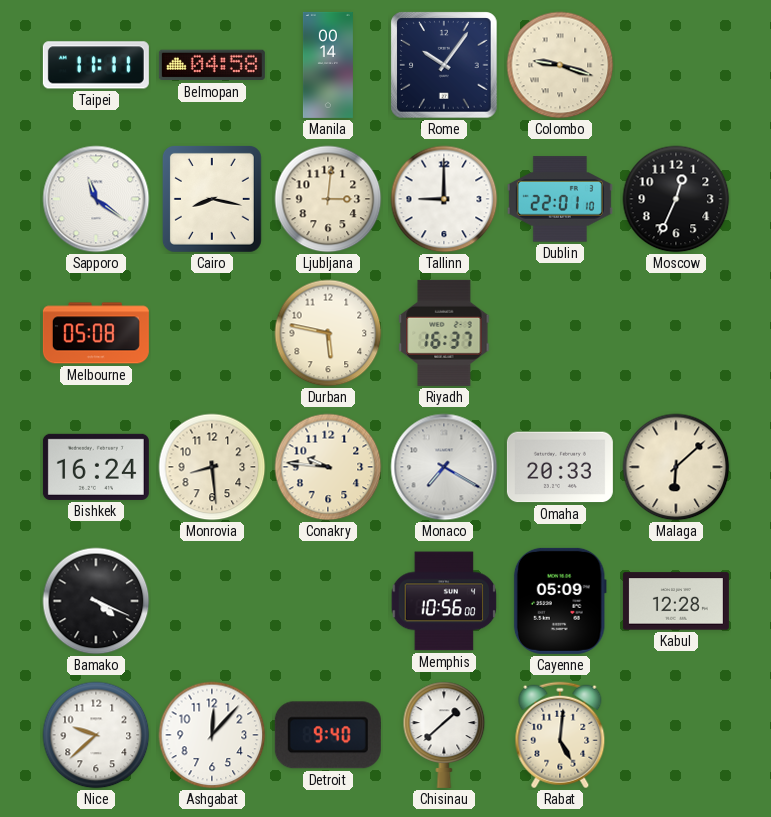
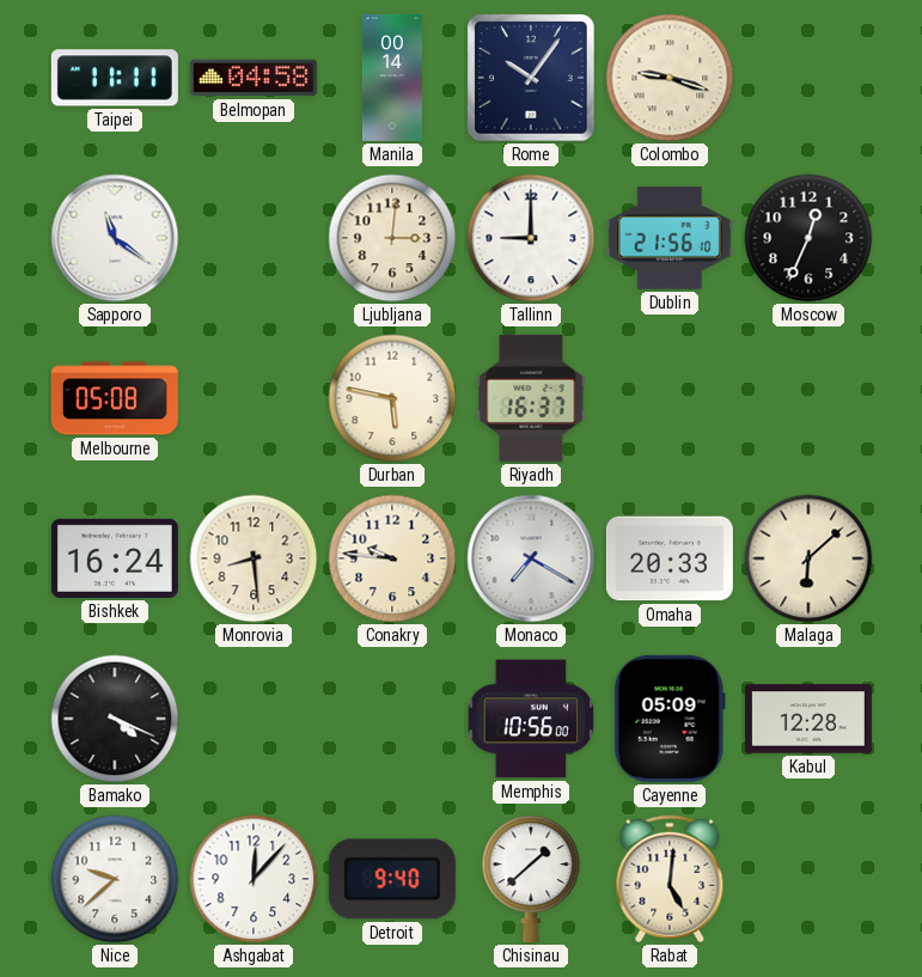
Cairo: 8:17 -> none
Dublin: 22:01 -> 21:56
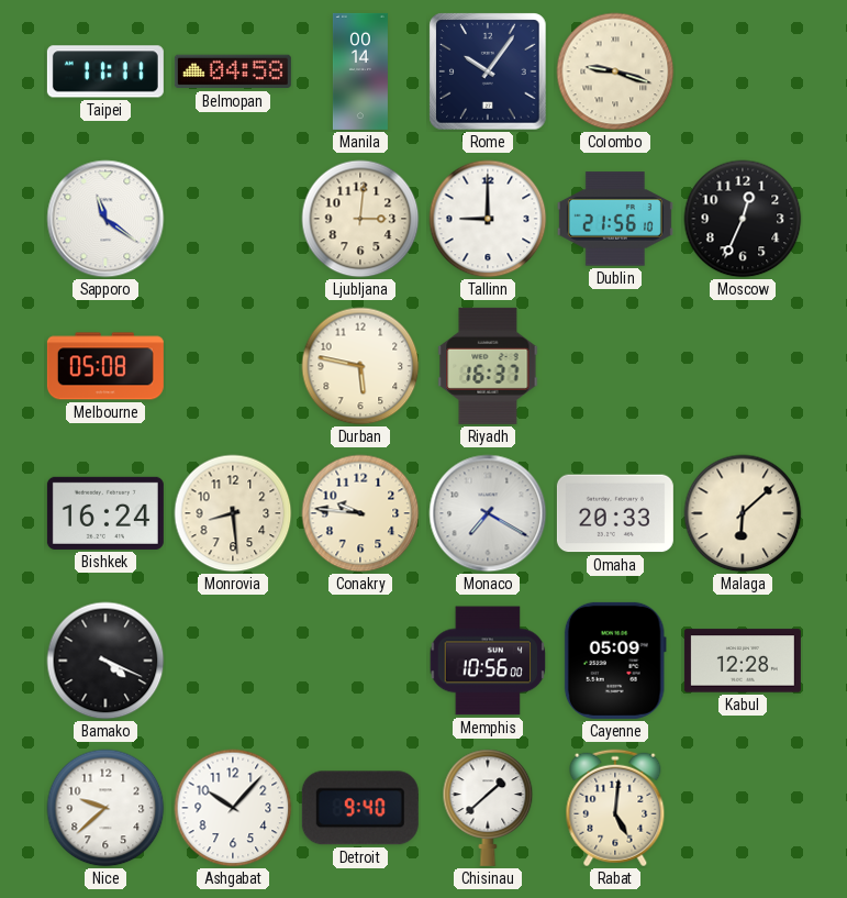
Ashgabat: 12:07 -> 10:07
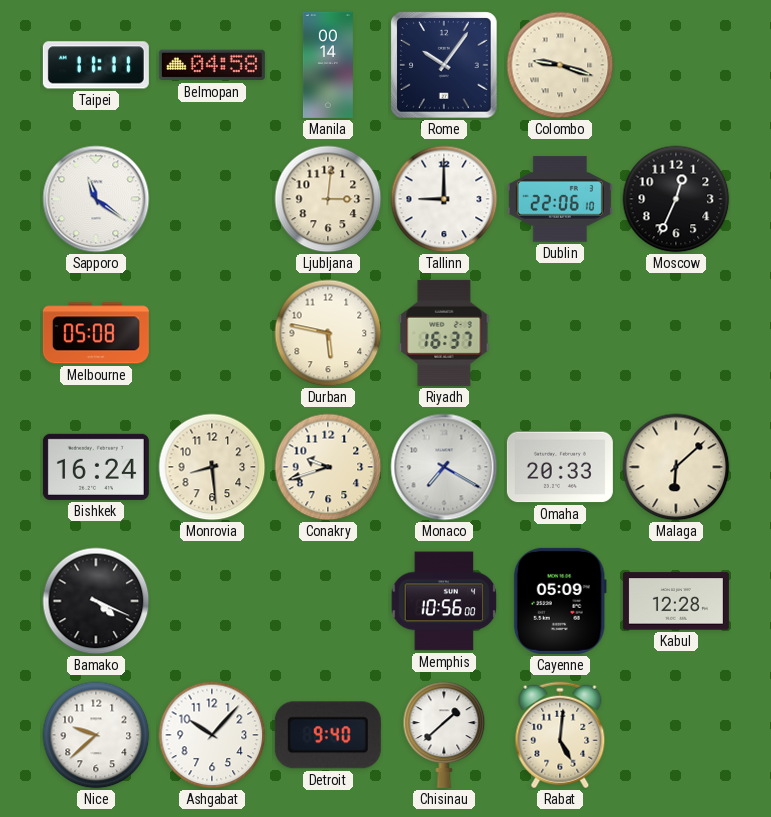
Dublin: 21:56 -> 22:06
Conakry: 9:46 -> 9:42
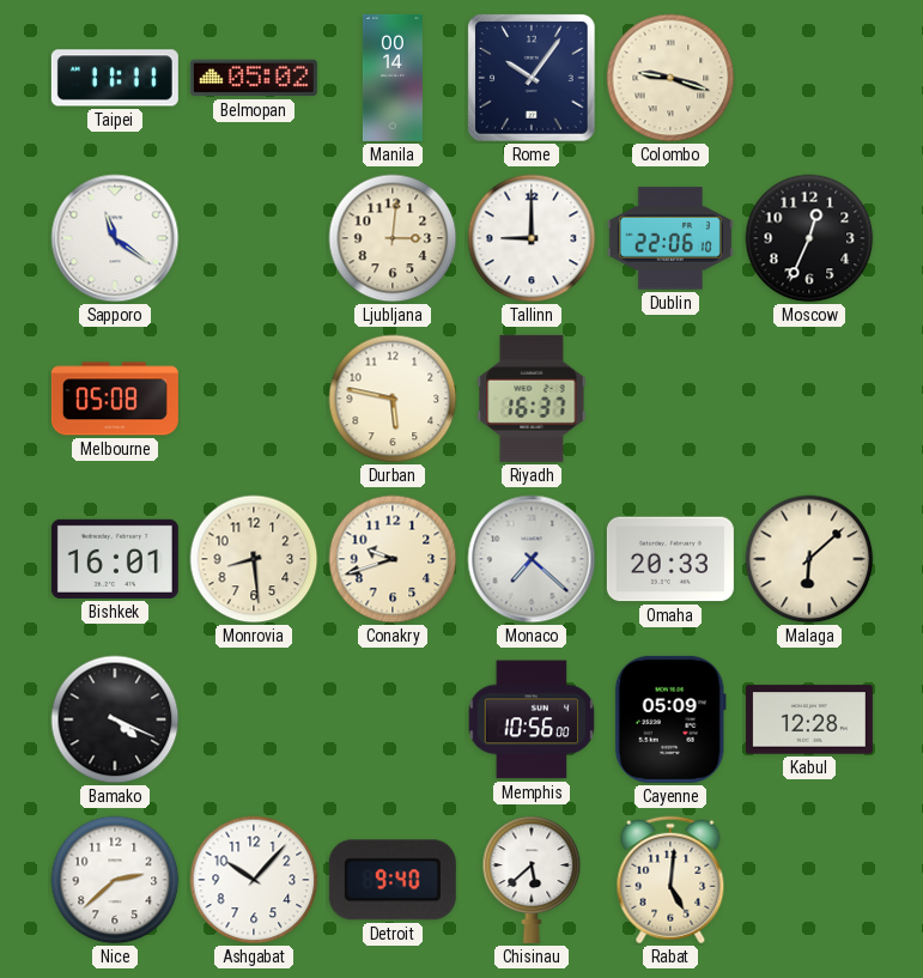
Belmopan: 04:58 -> 05:02
Bishkek: 16:24 -> 16:01
Monaco: 7:20 -> 7:22
Nice: 9:38 -> 2:38
Chisinau: 1:38 -> 5:38
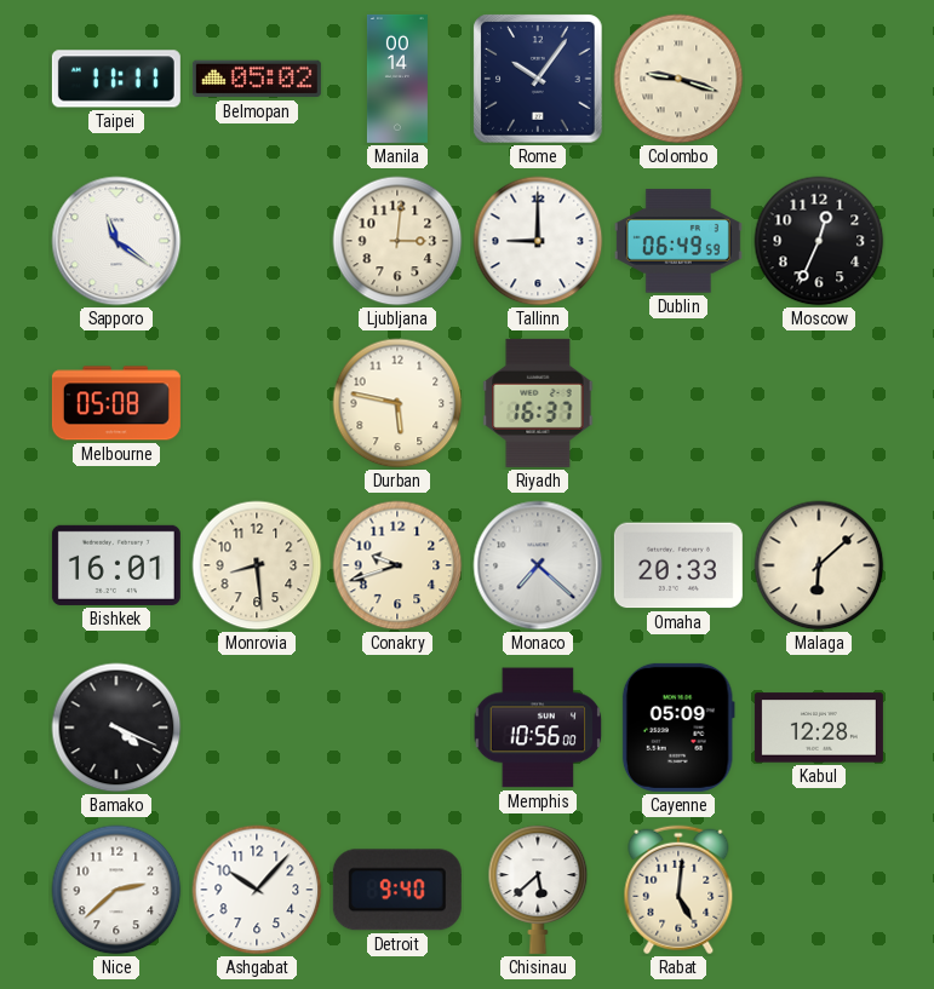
Dublin: 22:06 -> 06:49
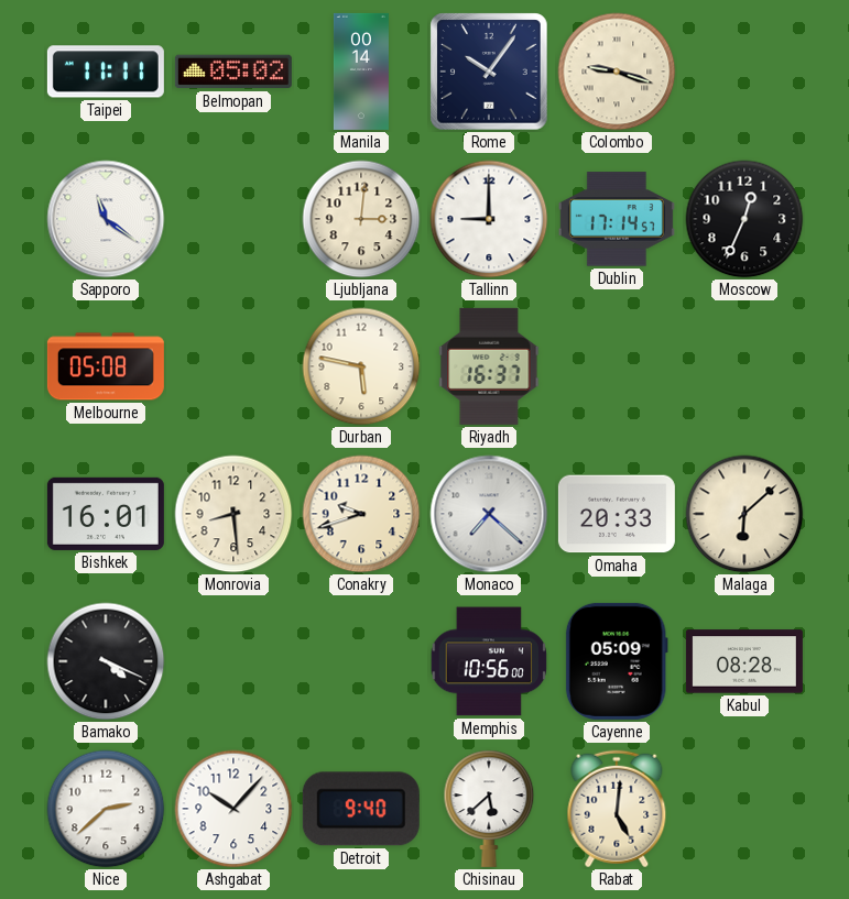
Dublin: 06:49 -> 17:14
Kabul: 12:28 -> 08:28
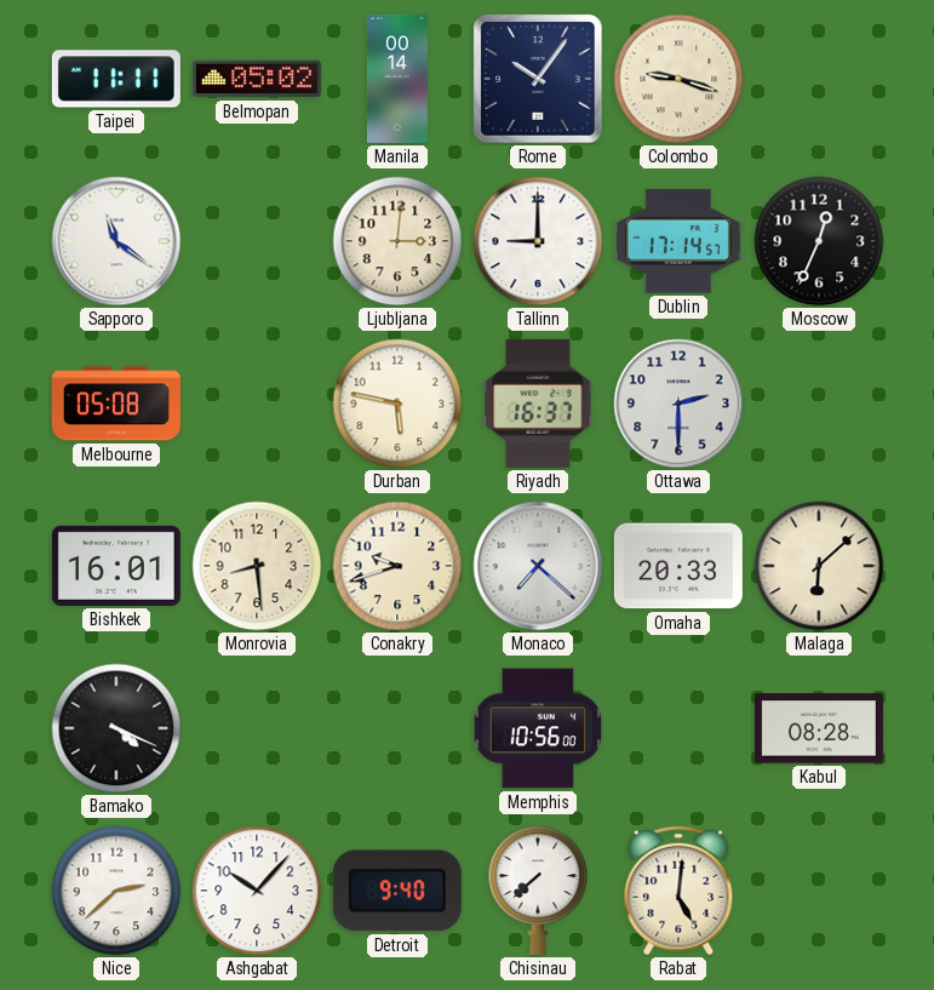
Ottawa: none -> 2:30
Cayenne: 05:09 -> none
Chisinau: 5:38 -> 7:38
